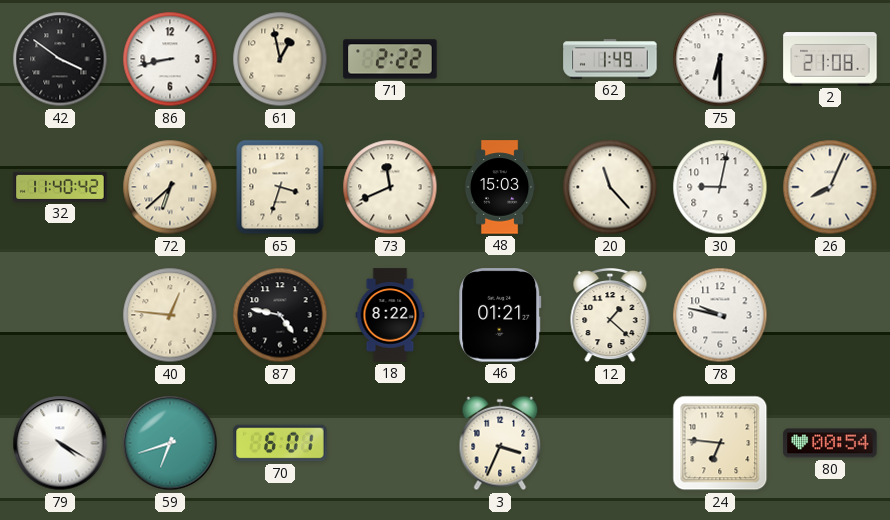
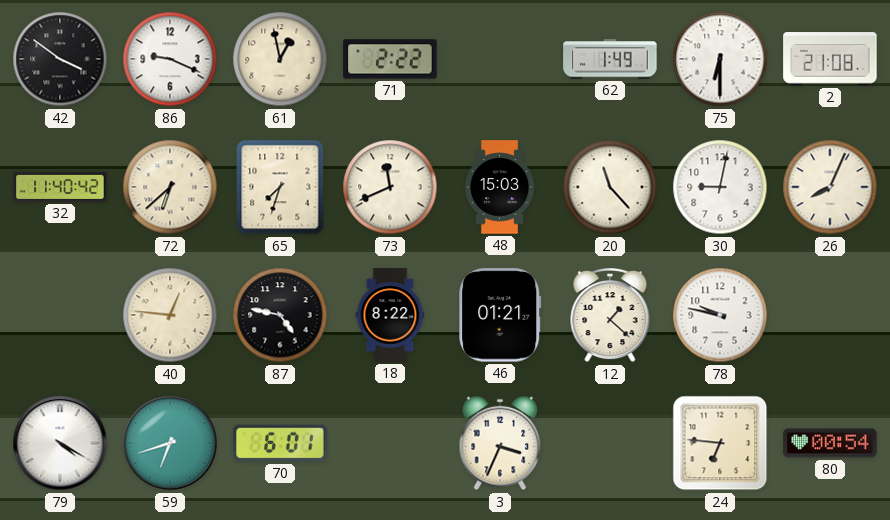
86: 8:43 -> 9:19
65: 3:33 -> 7:33
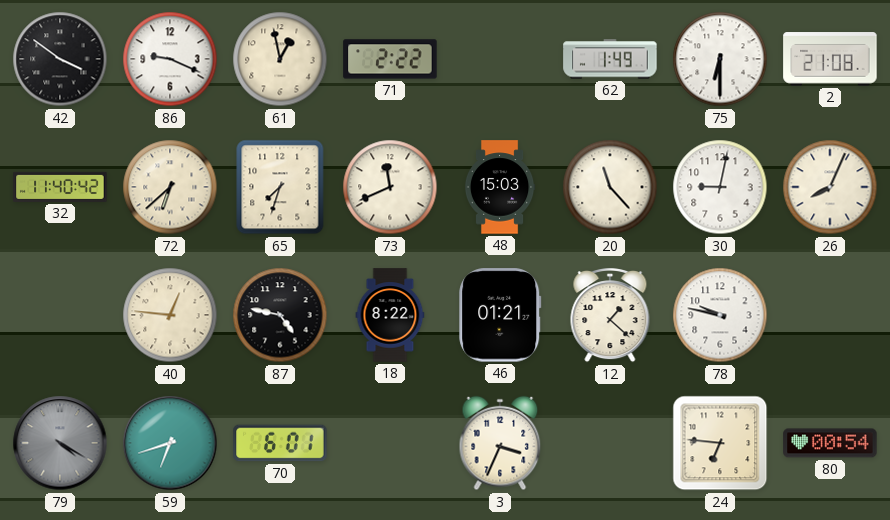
79 dial: white -> grey
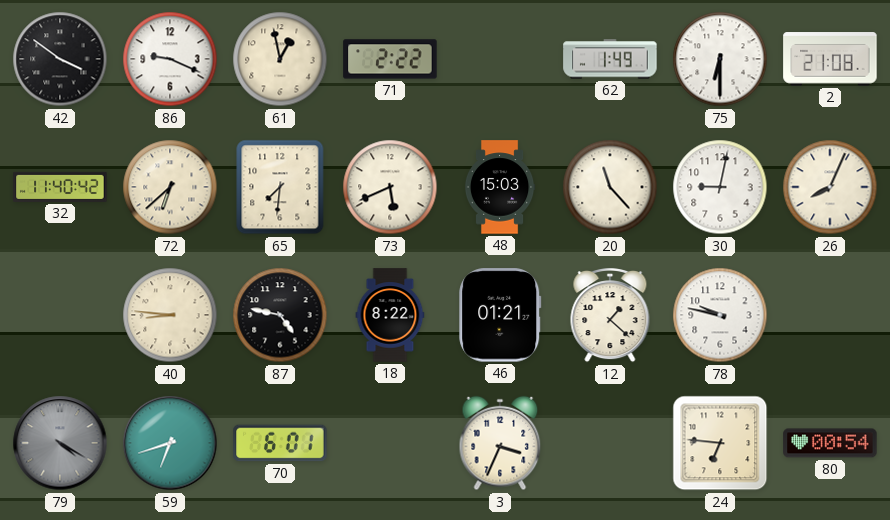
65: 7:33 -> 7:31
73: 11:41 -> 5:41
40: 12:46 -> 8:46
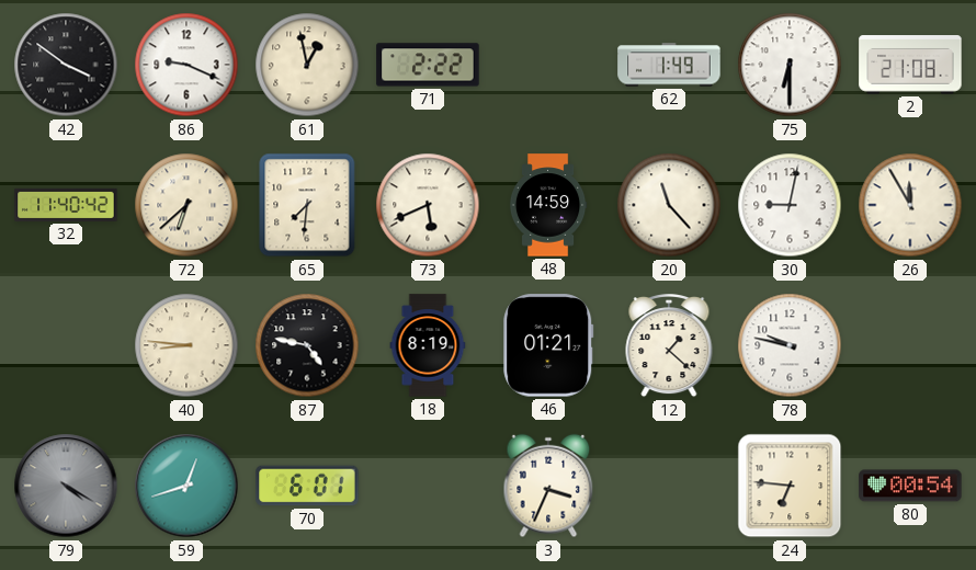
48: 15:03 -> 14:59
26: 8:04 -> 11:55
18: 8:22 -> 8:19
59: 6:42 -> 12:42
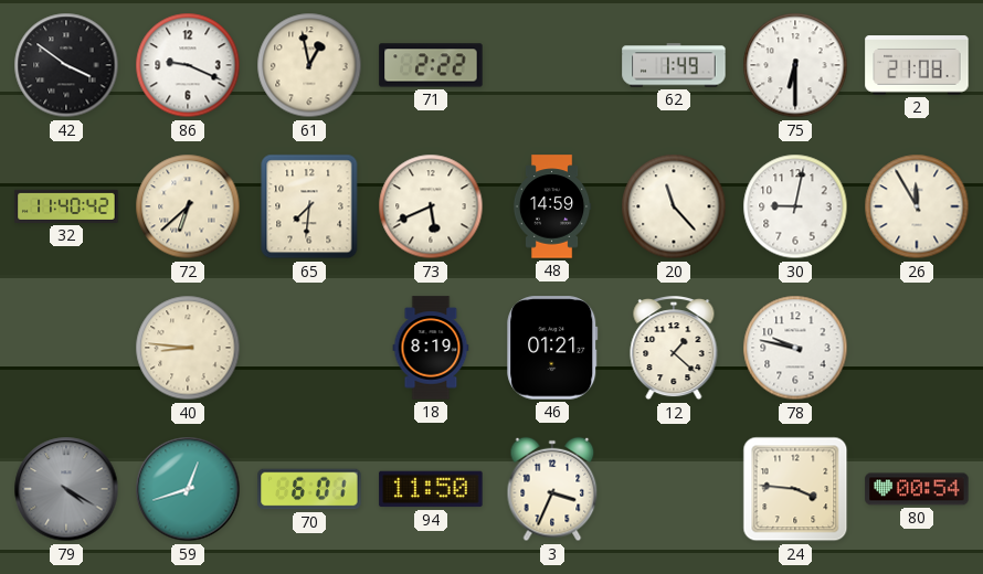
87: 4:47 -> none
94: none -> 11:50
24: 6:46 -> 3:46
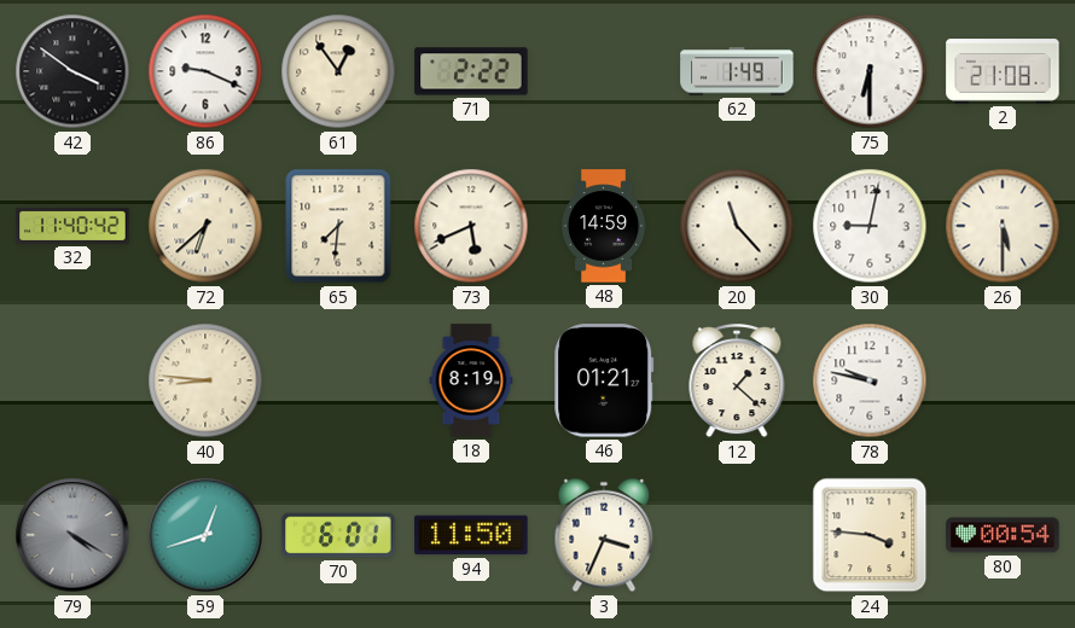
61: 12:58 -> 12:54
26: 11:55 -> 5:30
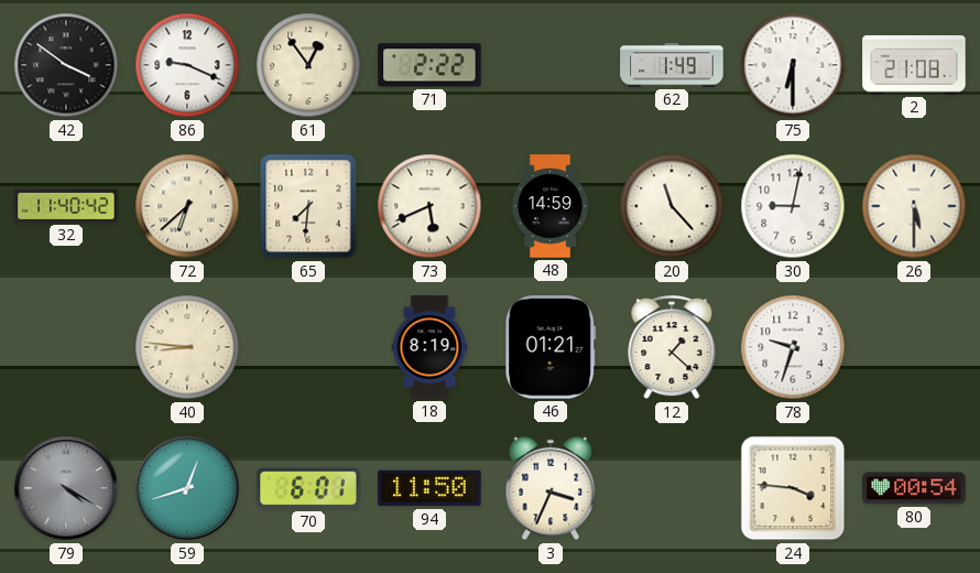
78: 9:47 -> 9:33
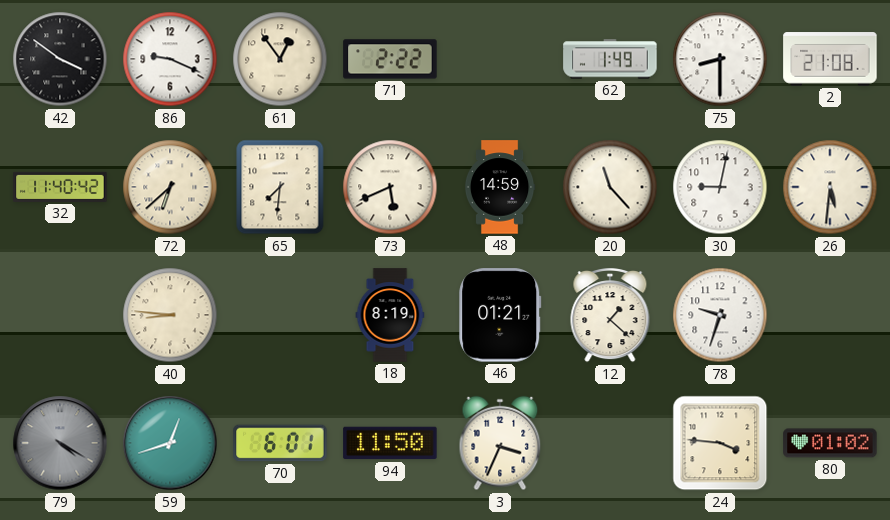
75: 6:30 -> 8:30
26: 5:30 -> 5:31
80: 00:54 -> 01:02
